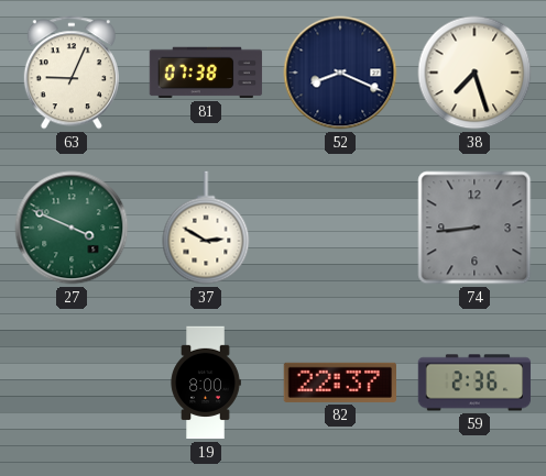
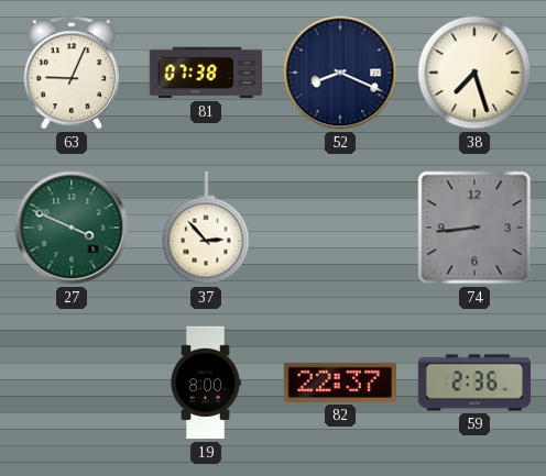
37: 2:50 -> 2:53
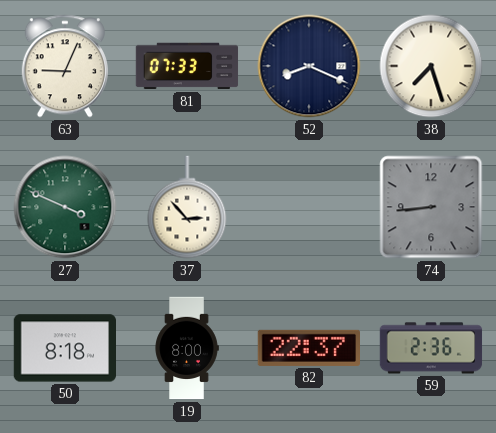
81: 07:38 -> 07:33
50: none -> 8:18
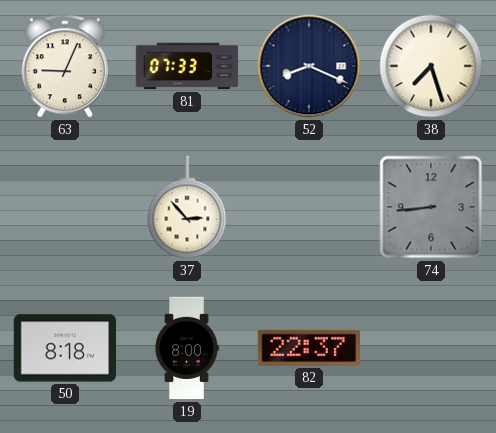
27: 3:49 -> none
59: 2:36 -> none
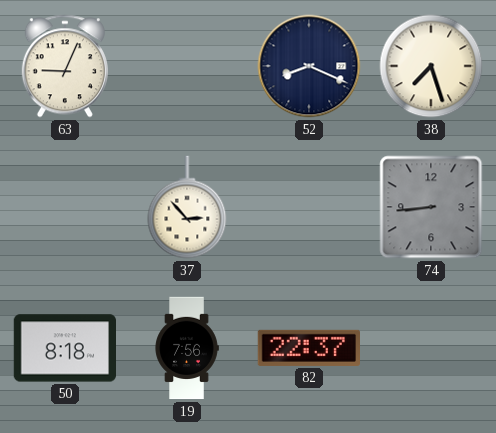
81: 07:33 -> none
19: 8:00 -> 7:56
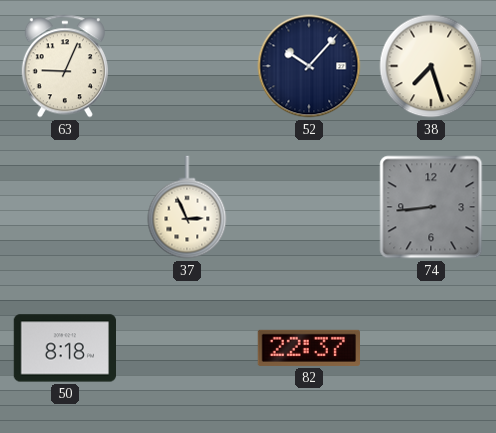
52: 8:19 -> 10:07
37: 2:53 -> 2:56
19: 7:56 -> none
